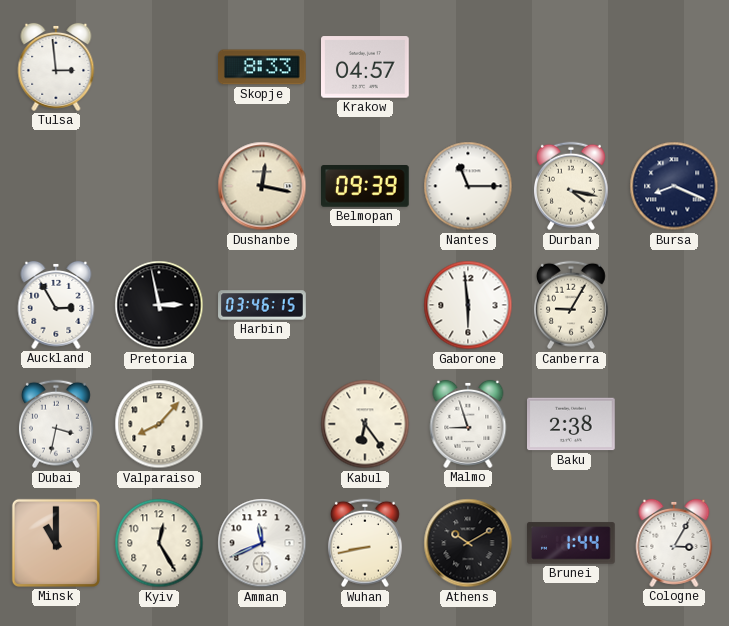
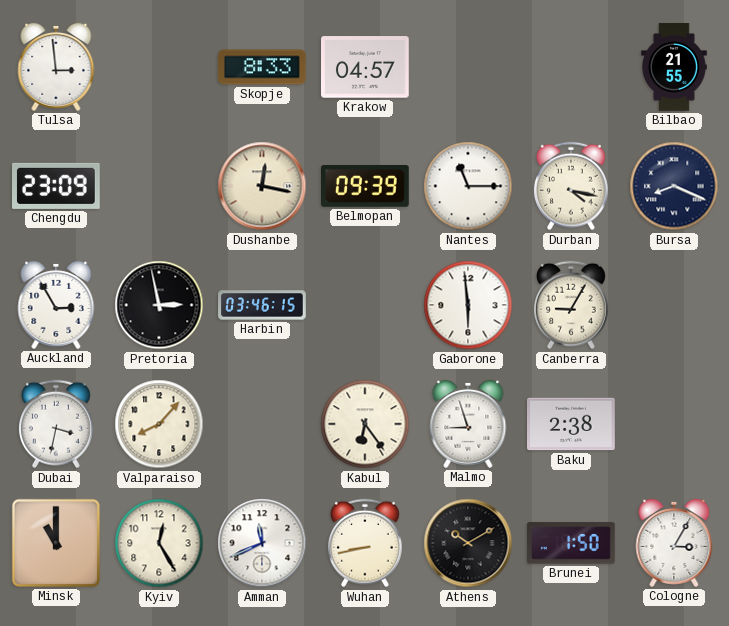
Bilbao: none -> 21:55
Chengdu: none -> 23:09
Brunei: 1:44 -> 1:50
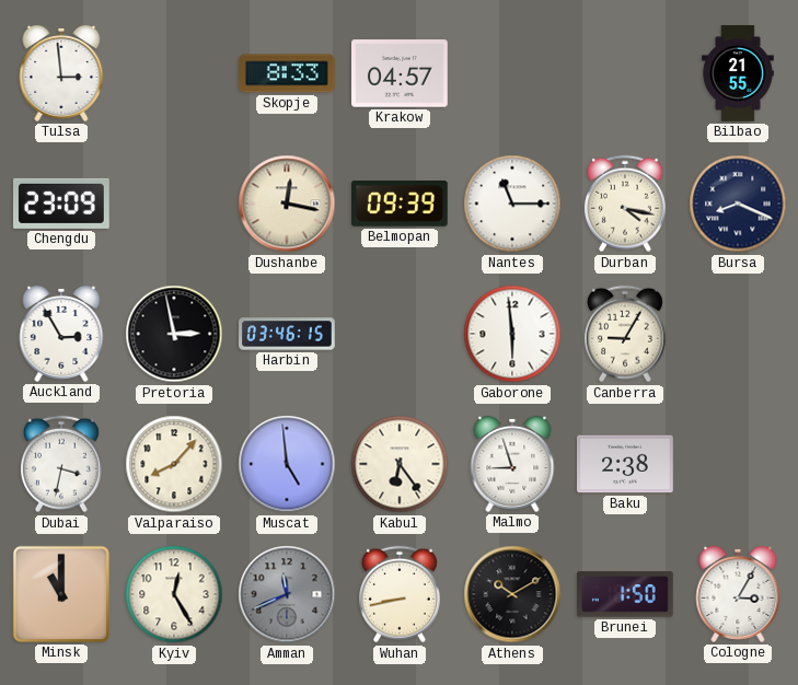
Muscat: none -> 4:59
Amman dial: white -> grey
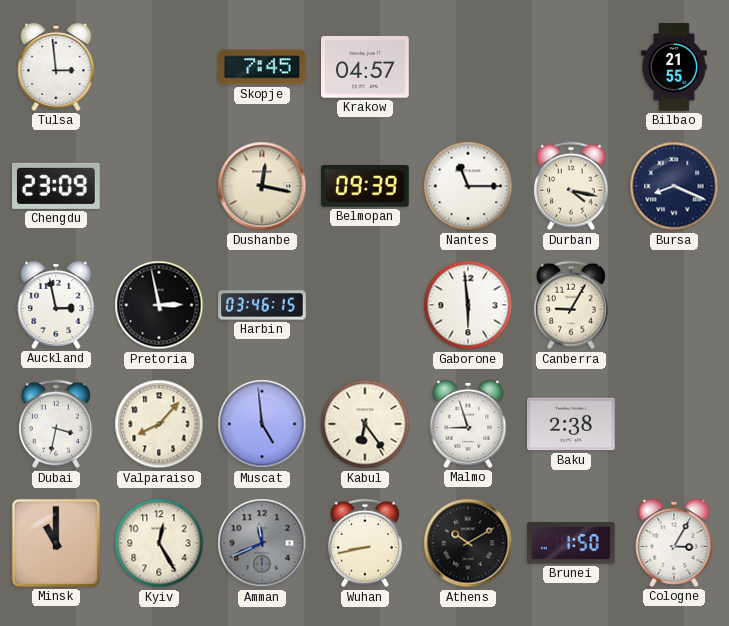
Skopje: 8:33 -> 7:45
Auckland: 2:55 -> 2:58
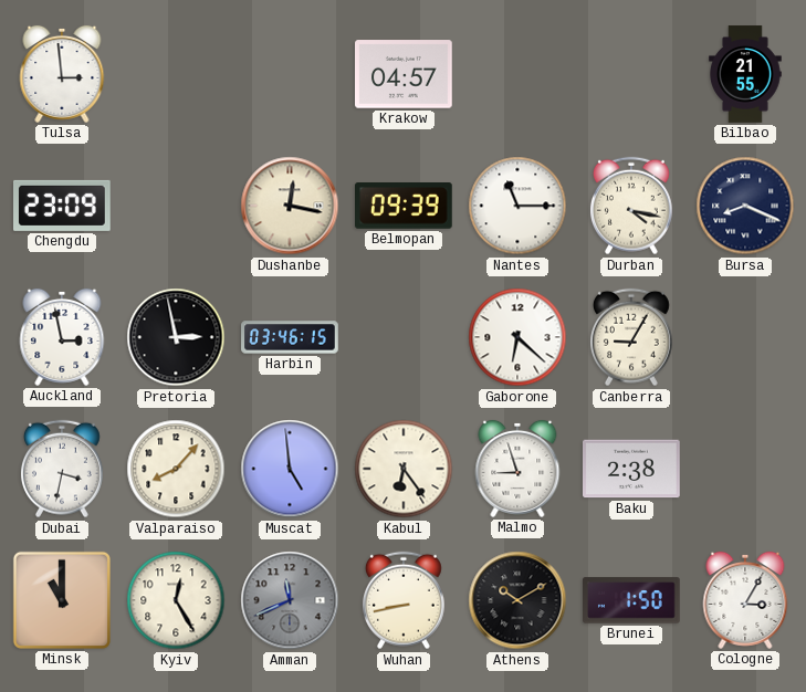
Skopje: 7:45 -> none
Gaborone: 5:59 -> 6:22
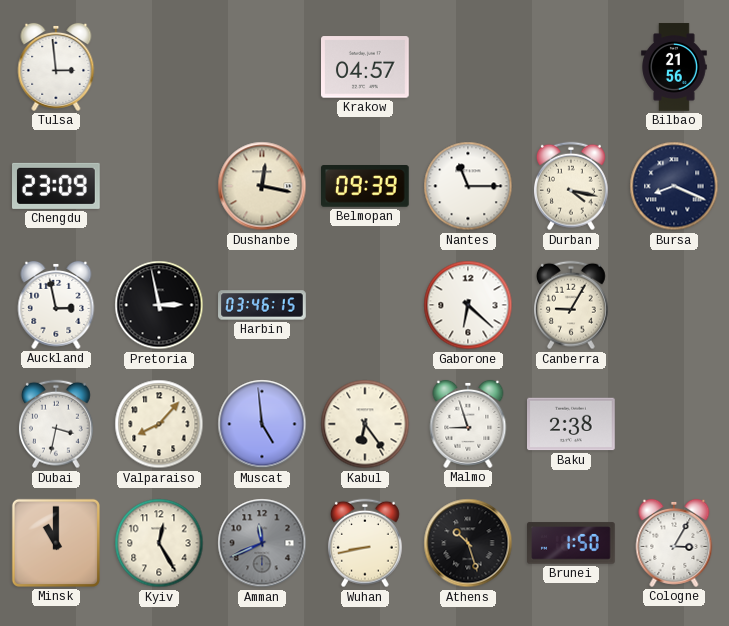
Bilbao: 21:55 -> 21:56
Athens: 10:10 -> 10:27
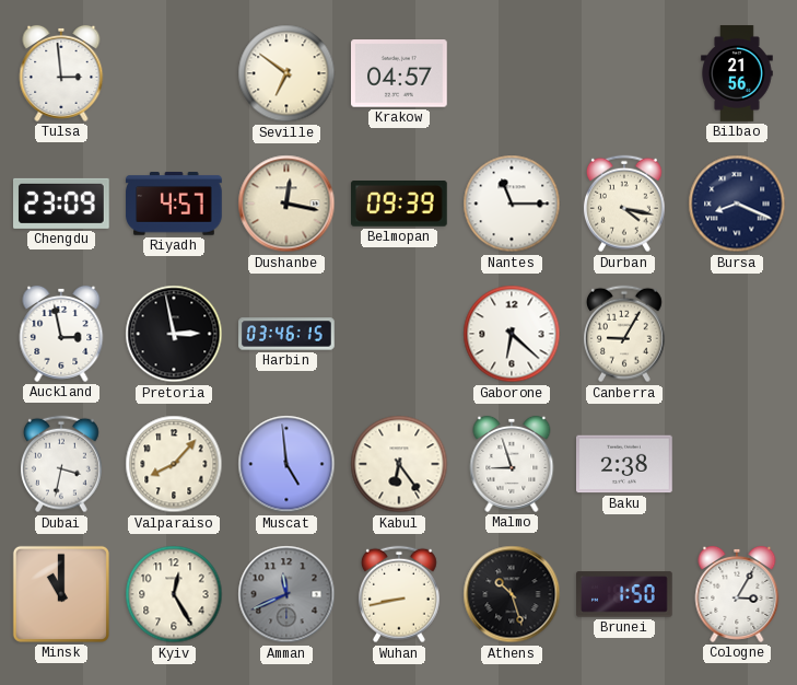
Seville: none -> 6:51
Riyadh: none -> 4:57
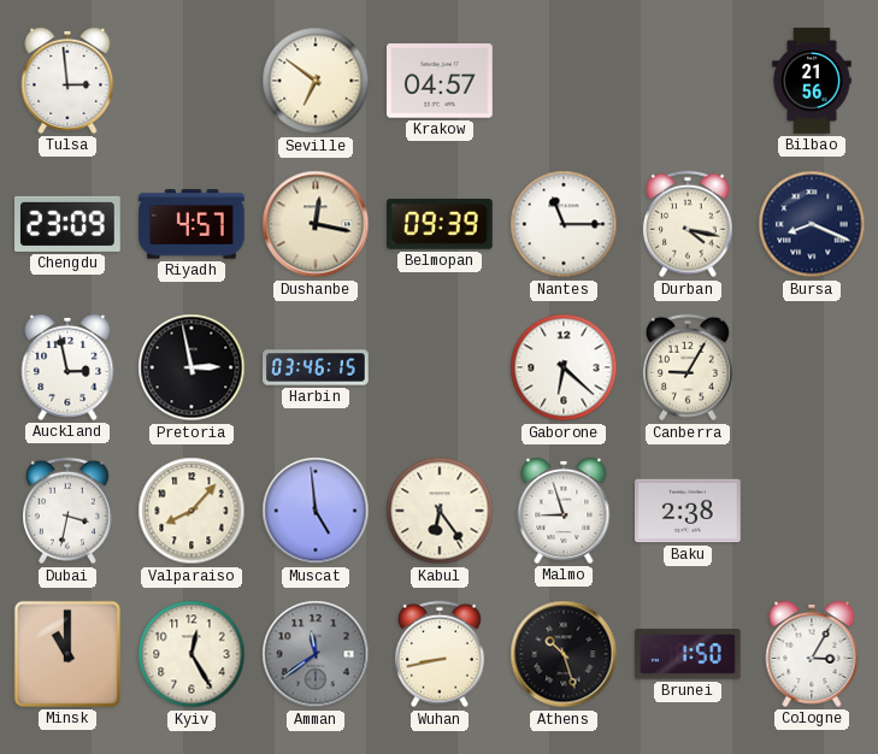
Amman: 11:41 -> 11:39
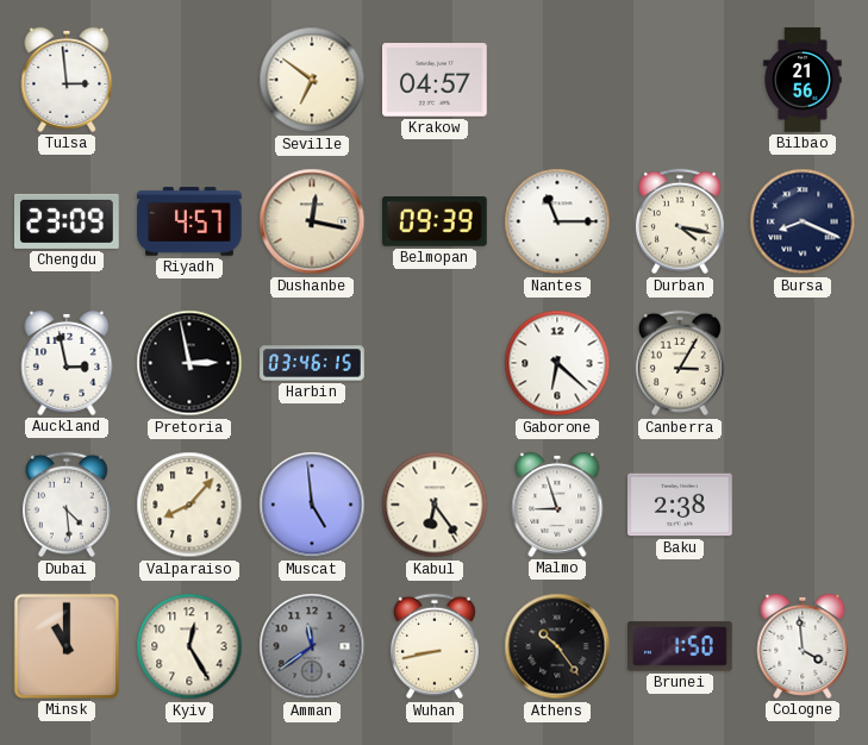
Canberra: 9:05 -> 3:05
Dubai: 3:32 -> 4:29
Athens: 10:27 -> 10:24
Cologne: 3:05 -> 3:59
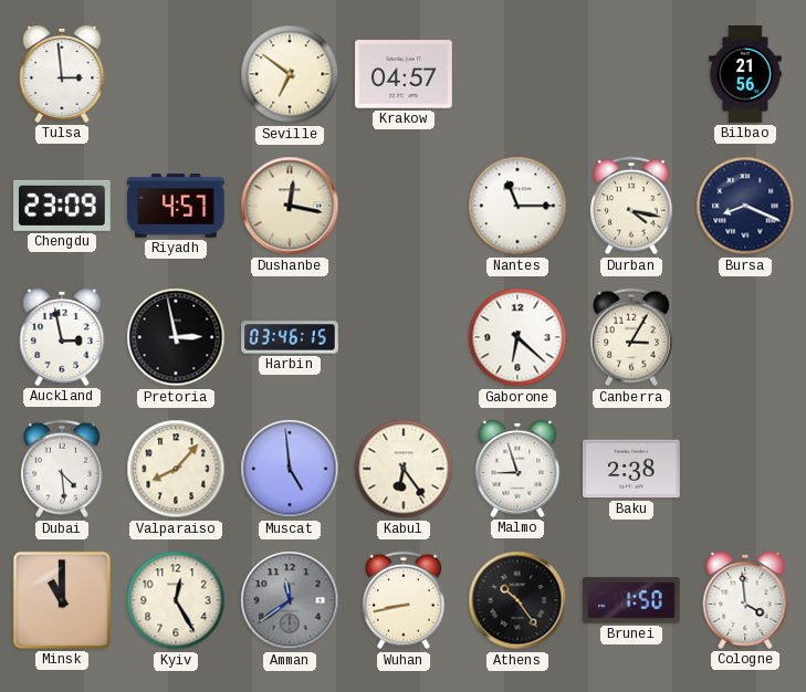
Belmopan: 09:39 -> none
